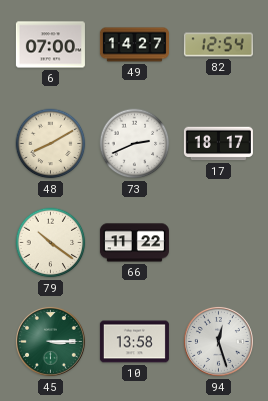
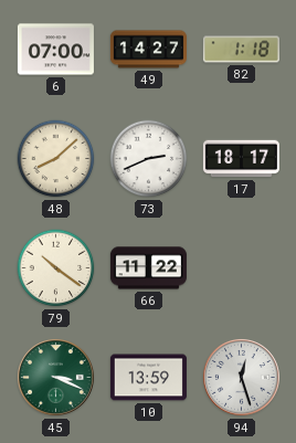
82: 12:54 -> 1:18
48: 8:10 -> 8:08
45: 3:15 -> 3:19
10: 13:58 -> 13:59
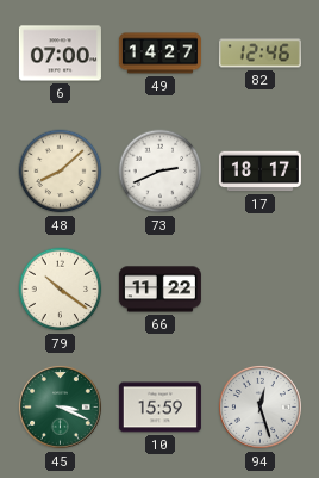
82: 1:18 -> 12:46
10: 13:59 -> 15:59
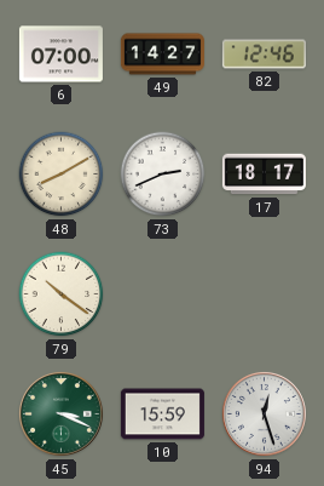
48: 8:08 -> 8:10
66: 11:22 -> none
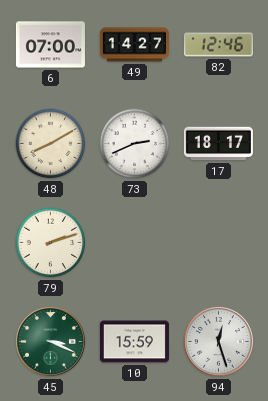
79: 10:21 -> 2:12
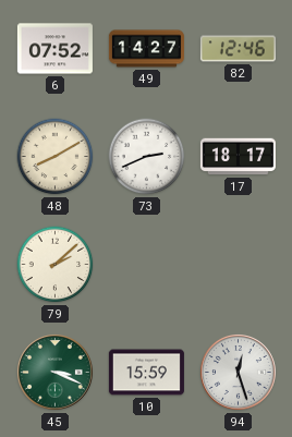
6: 07:00 -> 07:52
79: 2:12 -> 2:08
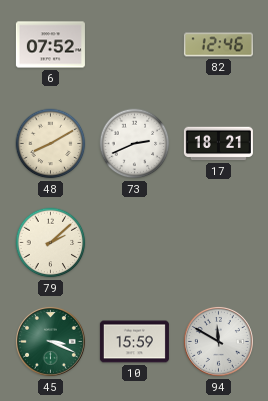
49: 14:27 -> none
17: 18:17 -> 18:21
94: 12:27 -> 11:50
